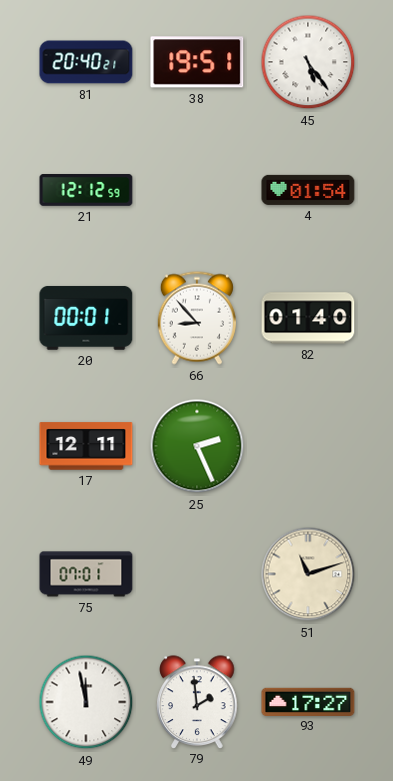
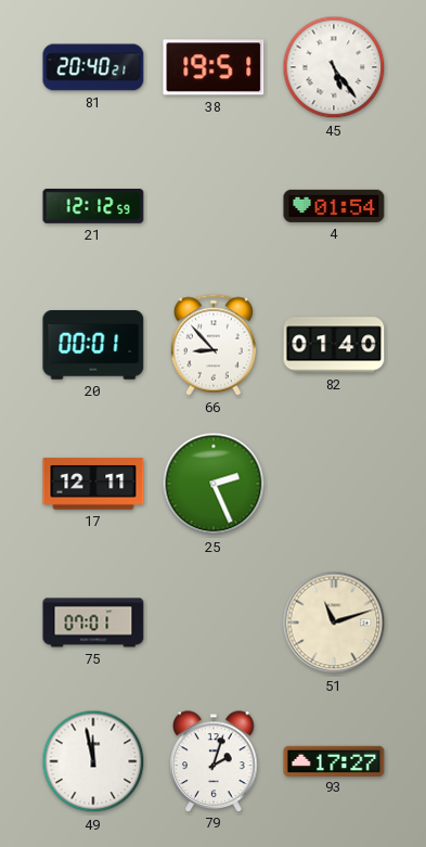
79: 1:59 -> 2:03
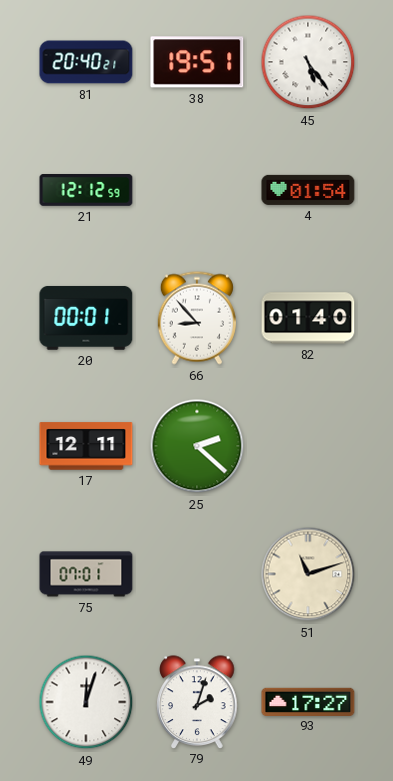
25: 2:26 -> 2:22
49: 11:58 -> 12:03
